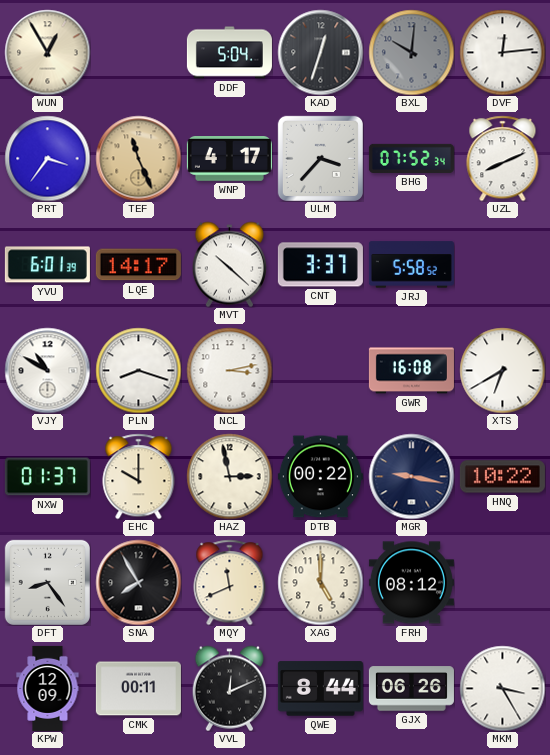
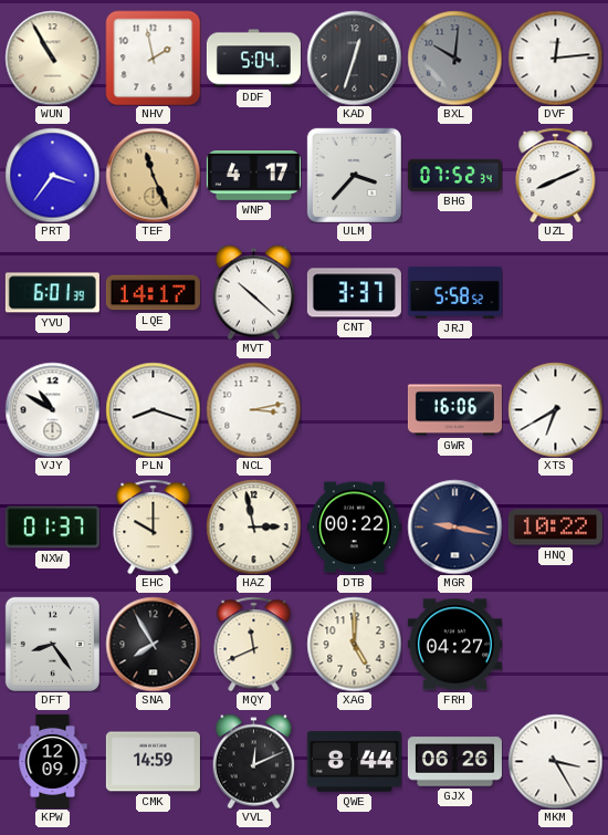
WUN: 12:55 -> 10:55
NHV: none -> 1:58
GWR: 16:08 -> 16:06
FRH: 08:12 -> 04:27
CMK: 00:11 -> 14:59
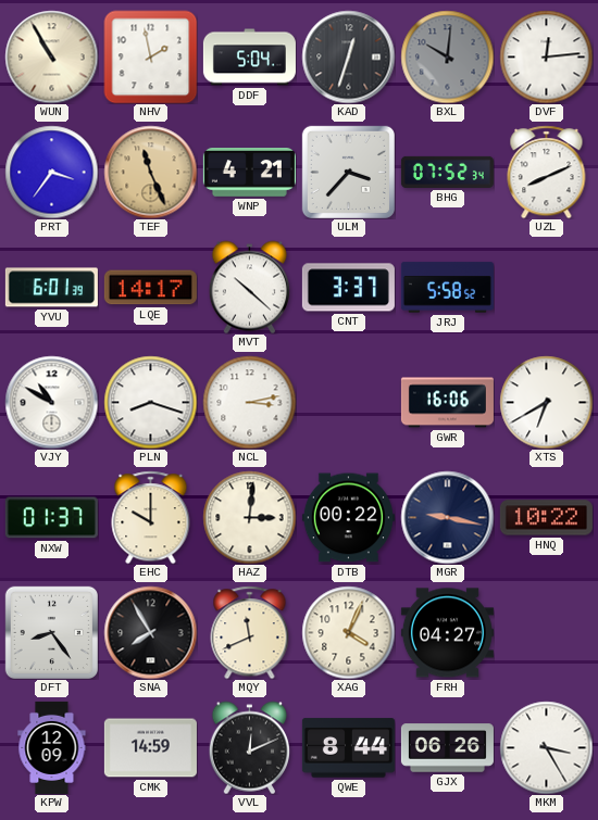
WNP: 4:17 -> 4:21
HAZ: 2:58 -> 3:01
XAG: 5:00 -> 4:04
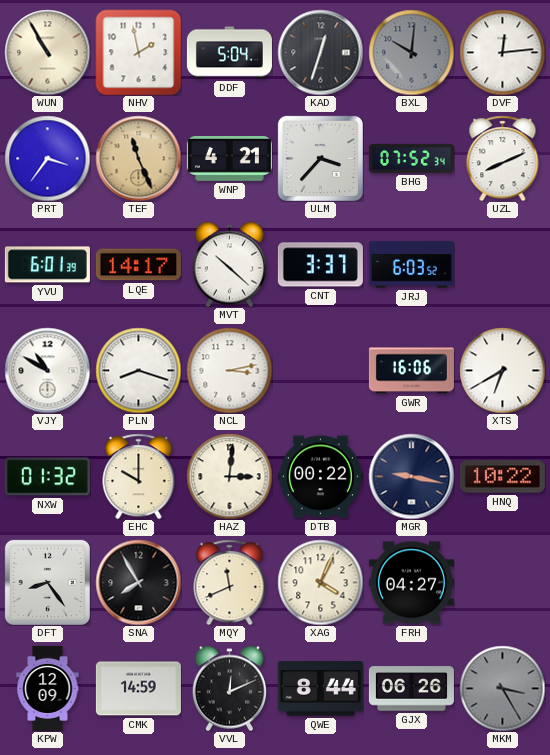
JRJ: 5:58 -> 6:03
NXW: 01:37 -> 01:32
MKM dial: white -> grey
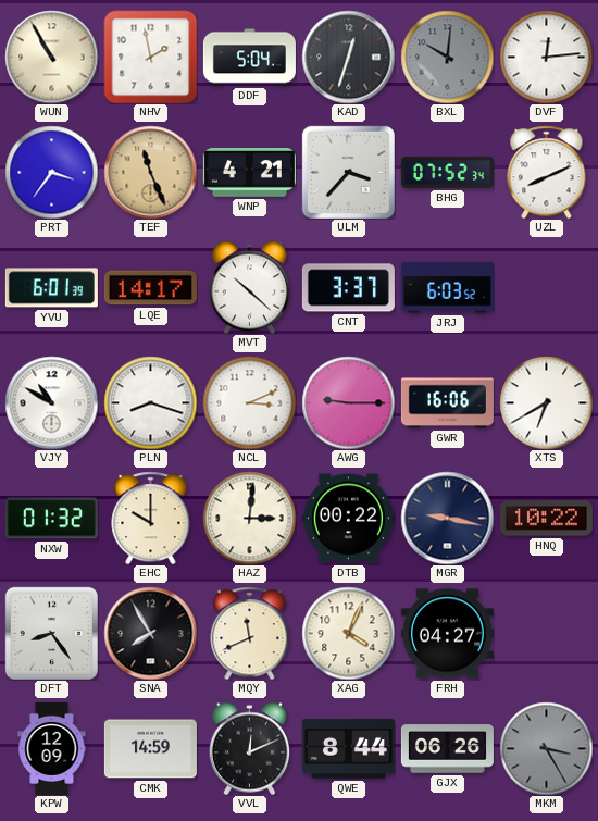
NCL: 3:13 -> 3:11
AWG: none -> 9:15
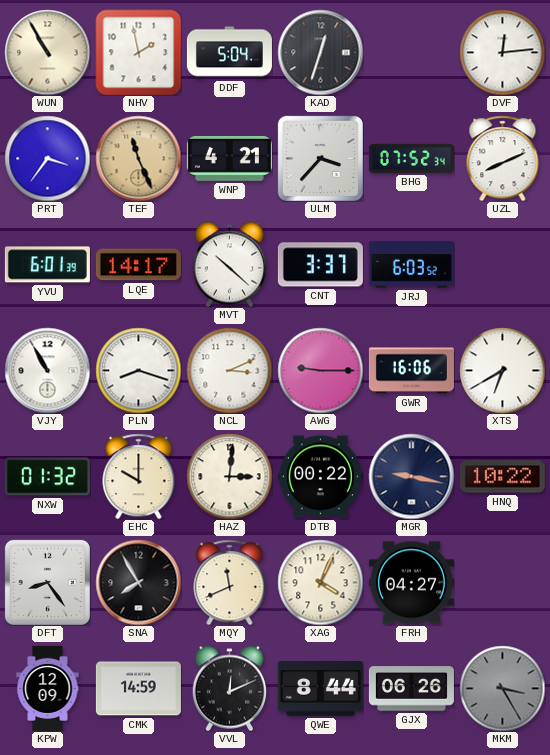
BXL: 10:01 -> none
VJY: 10:50 -> 10:55
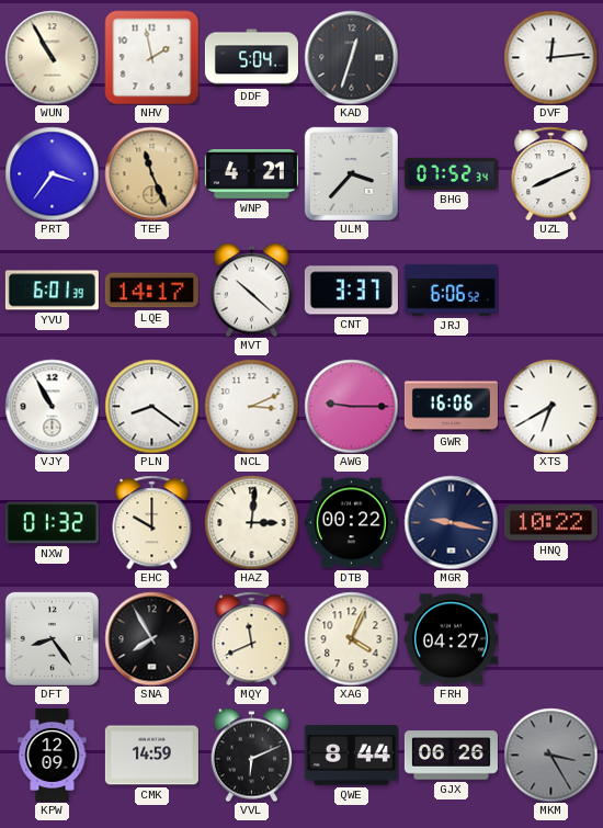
JRJ: 6:03 -> 6:06
PLN: 8:18 -> 8:21
VVL: 12:11 -> 6:11
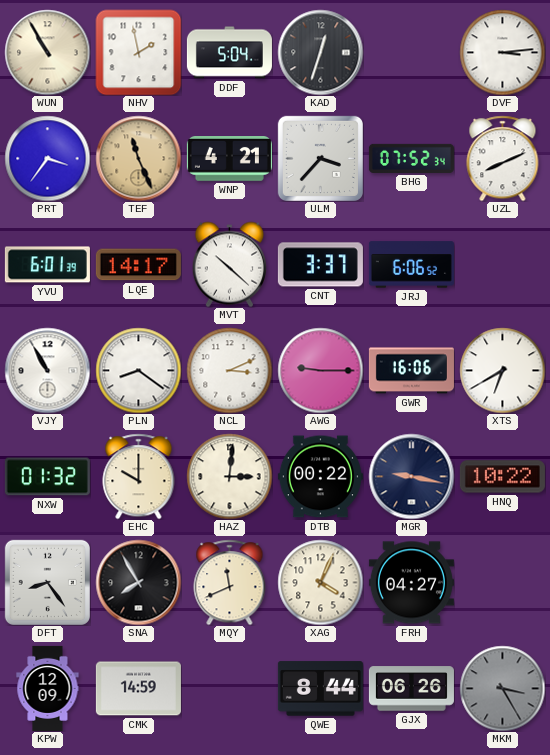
DVF: 12:14 -> 3:14
VVL: 6:11 -> none
